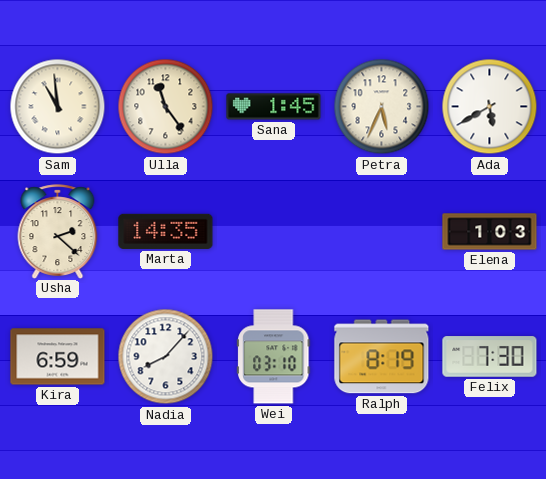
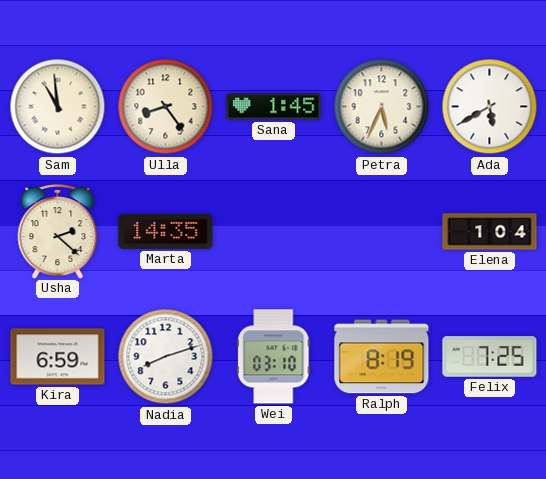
Ulla: 11:24 -> 8:24
Elena: 1:03 -> 1:04
Nadia: 8:07 -> 8:12
Felix: 7:30 -> 7:25
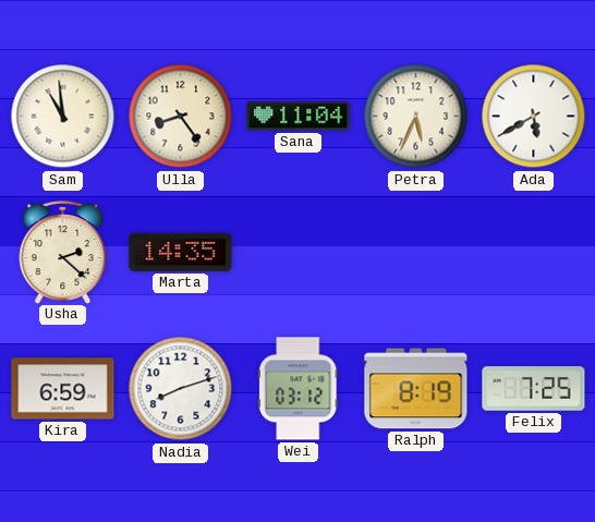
Sana: 1:45 -> 11:04
Elena: 1:04 -> none
Wei: 03:10 -> 03:12
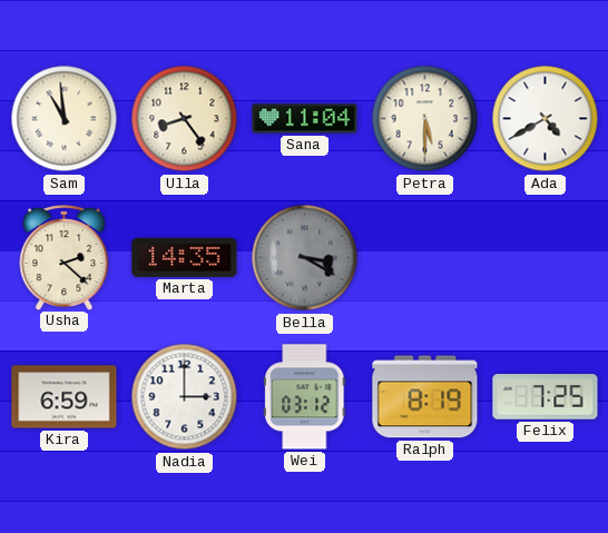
Petra: 5:34 -> 5:30
Ada: 5:40 -> 4:40
Bella: none -> 3:20
Nadia: 8:12 -> 3:00
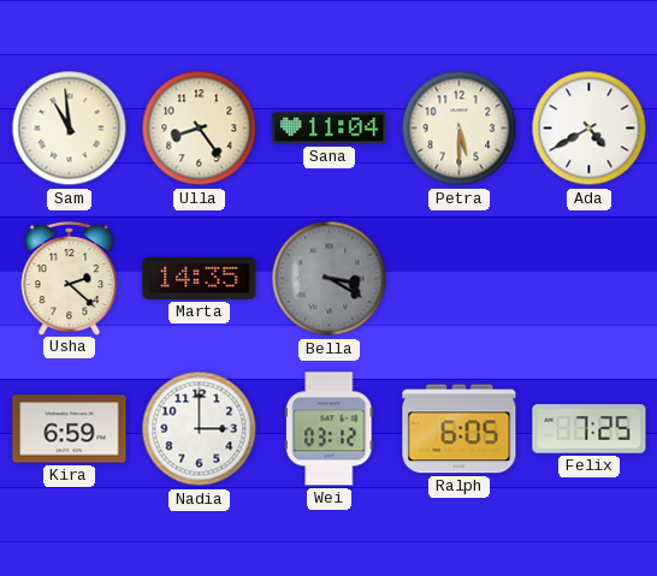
Ralph: 8:19 -> 6:05
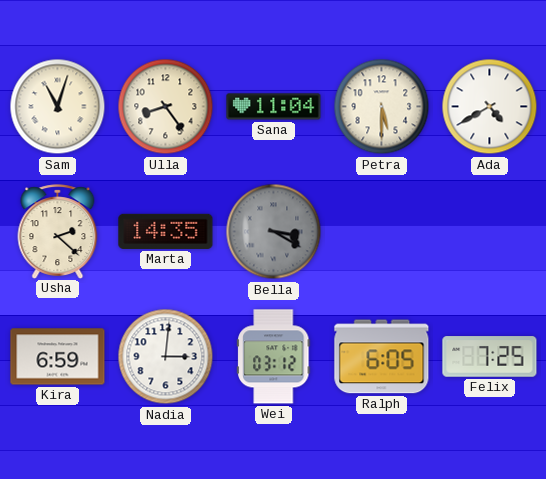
Sam: 10:59 -> 11:03
Nadia: 3:00 -> 3:01
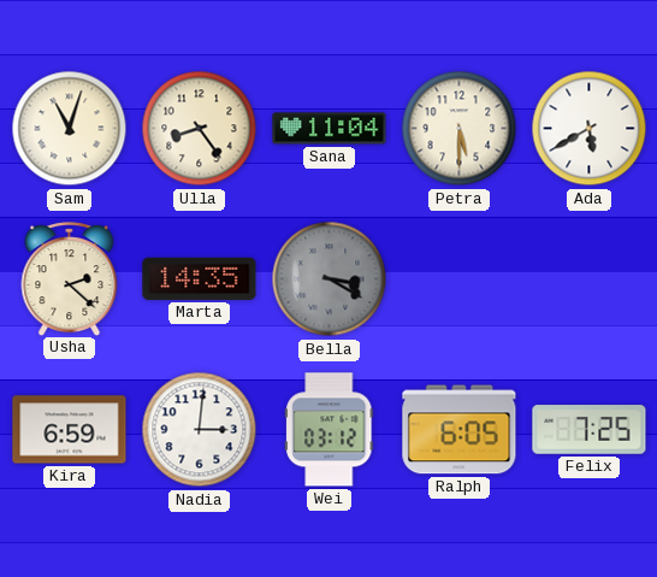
Ada: 4:40 -> 5:40
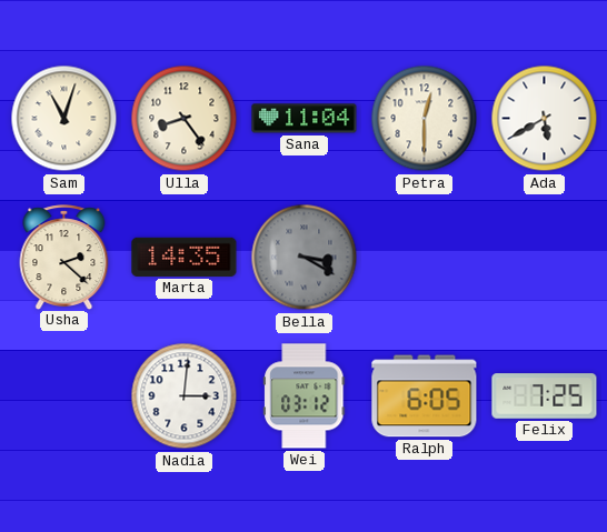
Petra: 5:30 -> 12:30
Kira: 6:59 -> none
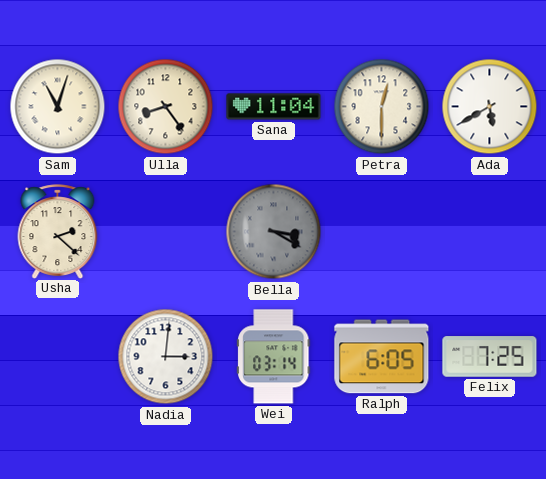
Marta: 14:35 -> none
Wei: 03:12 -> 03:14
